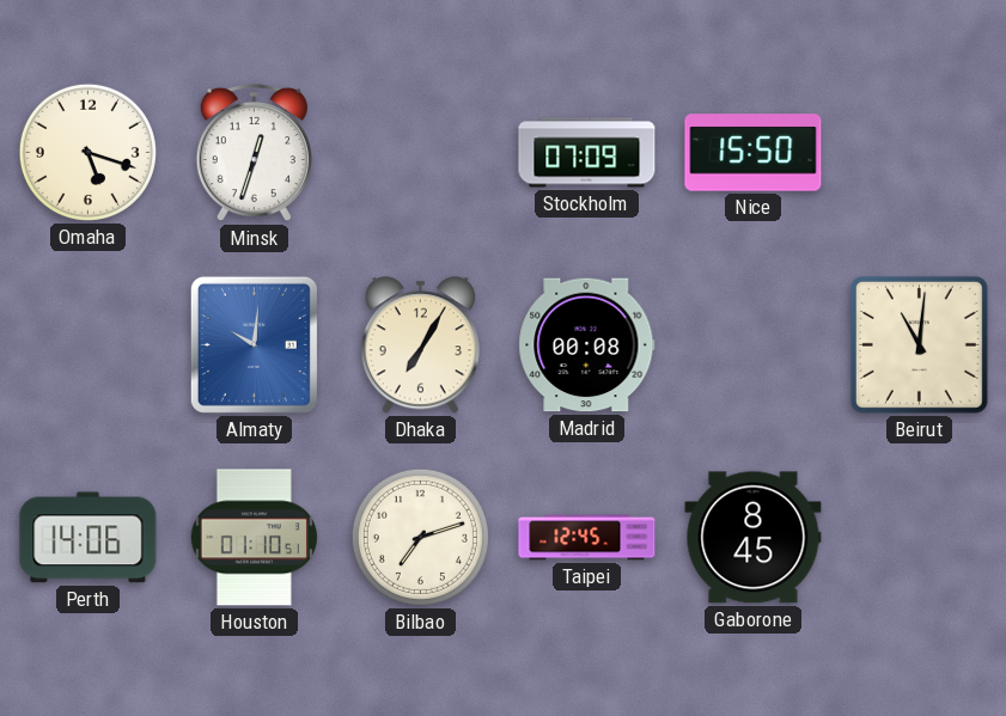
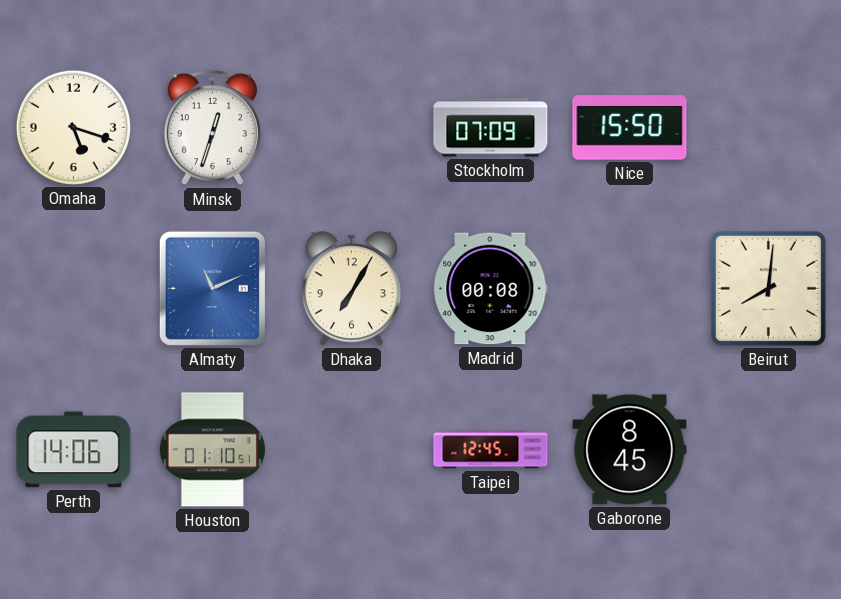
Almaty: 10:01 -> 11:11
Beirut: 11:01 -> 8:01
Bilbao: 7:12 -> none
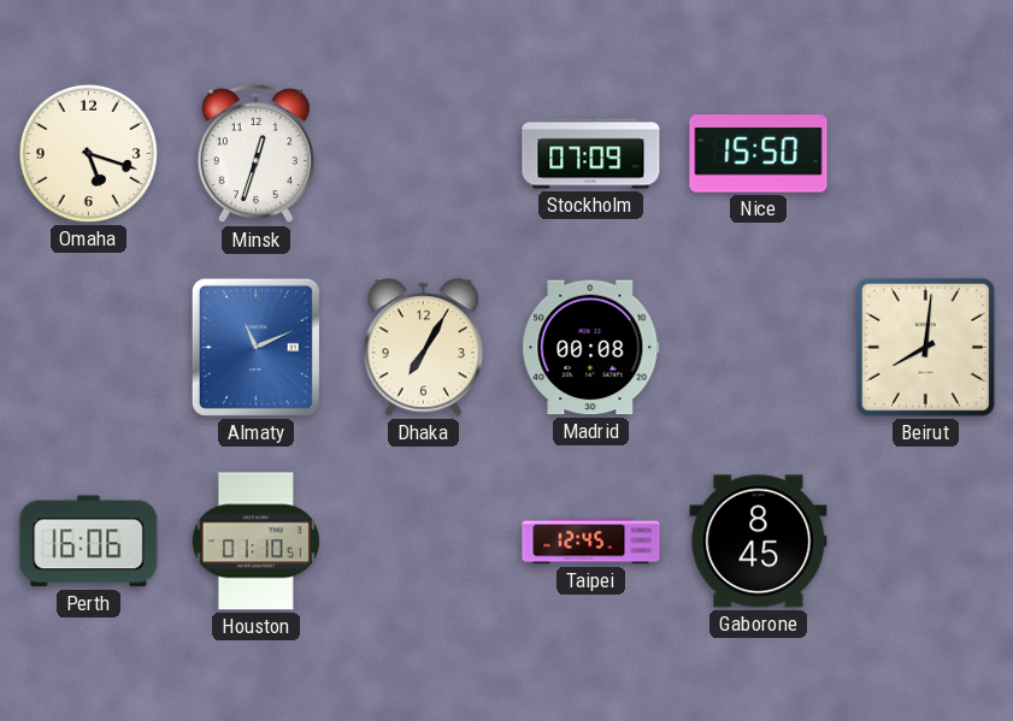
Perth: 14:06 -> 16:06
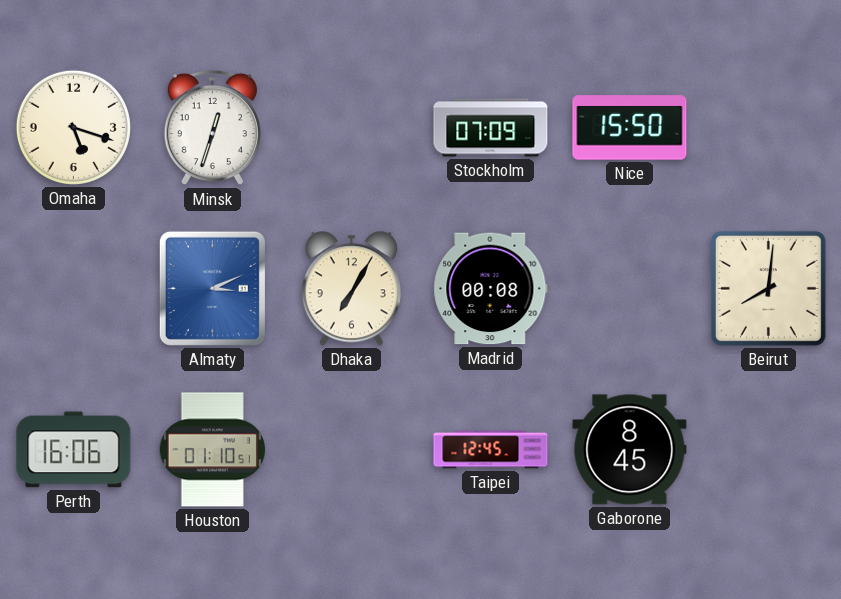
Almaty: 11:11 -> 3:11
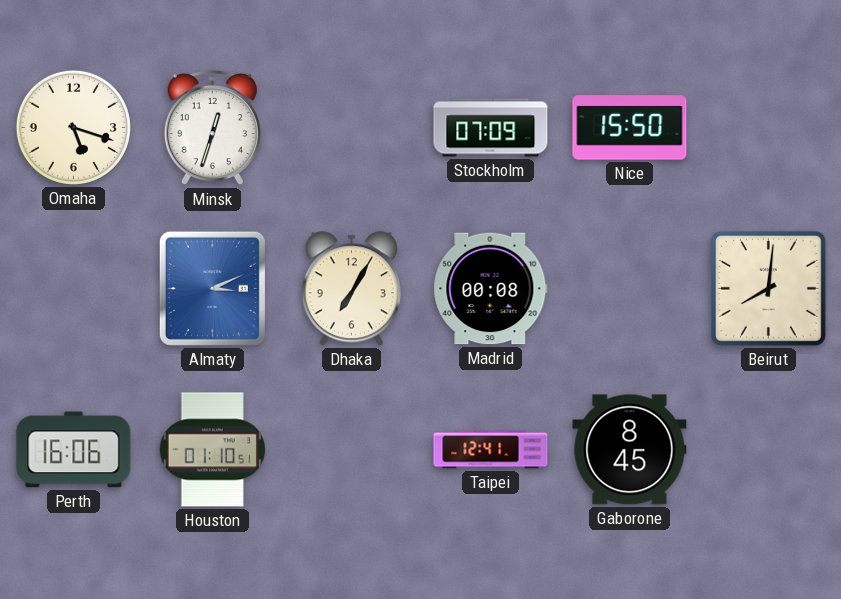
Taipei: 12:45 -> 12:41
